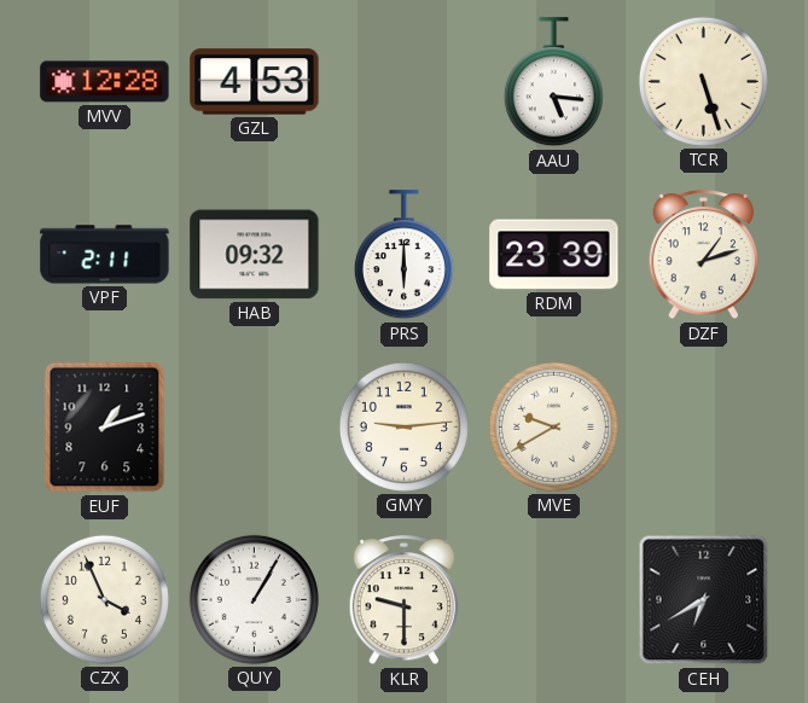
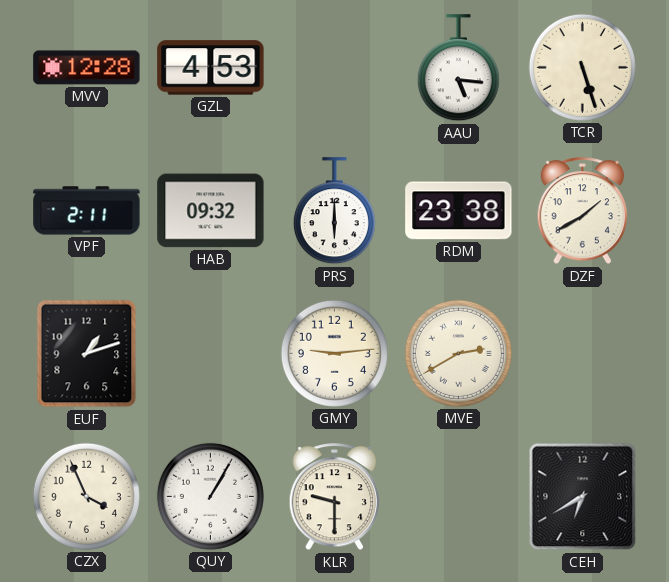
RDM: 23:39 -> 23:38
DZF: 1:12 -> 1:40
MVE: 9:40 -> 2:40
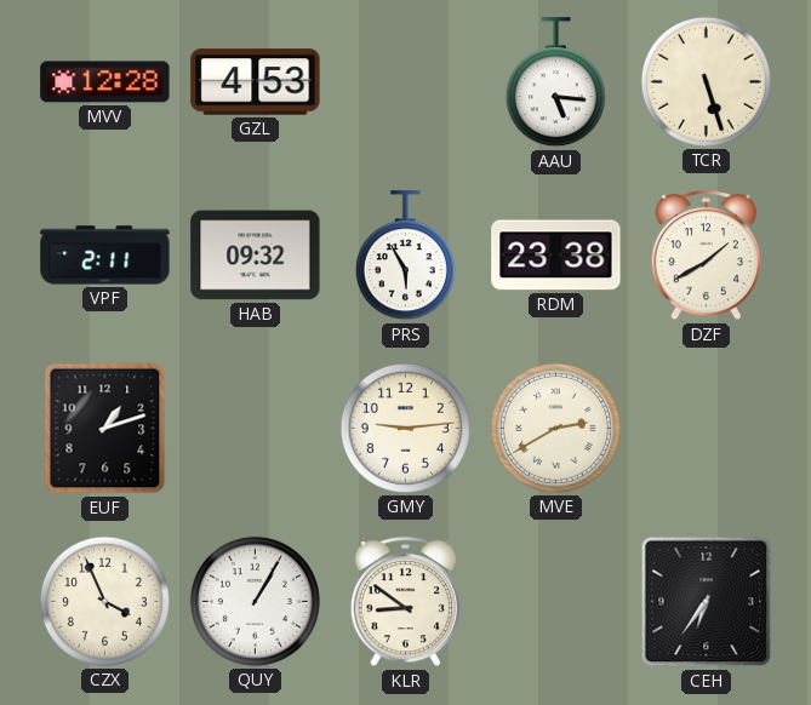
PRS: 6:00 -> 5:55
KLR: 9:30 -> 8:51
CEH: 6:40 -> 6:36
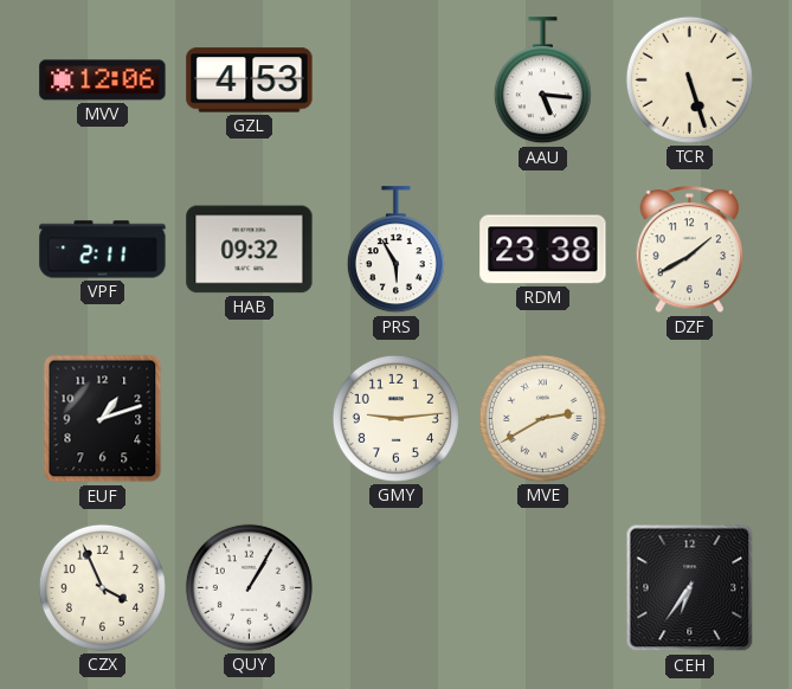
MVV: 12:28 -> 12:06
KLR: 8:51 -> none
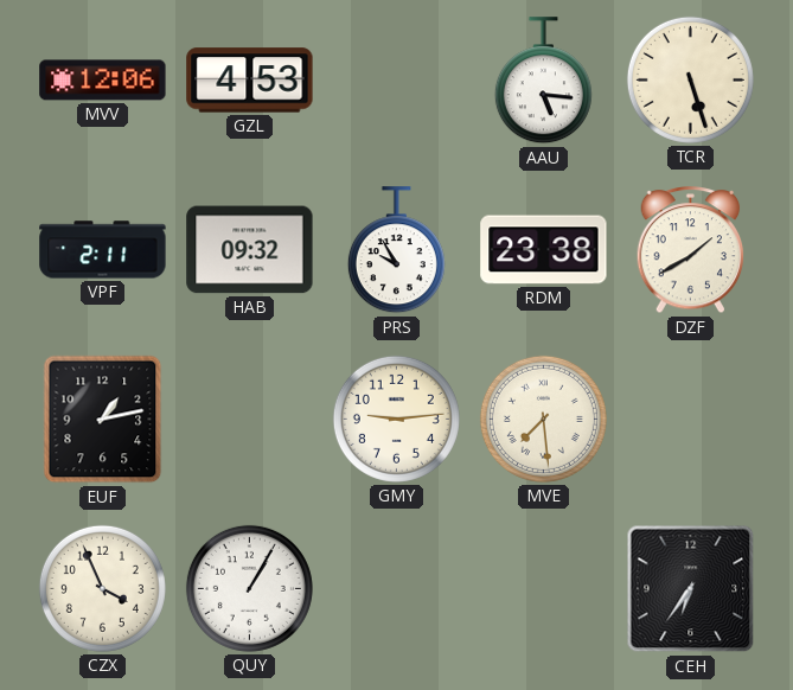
PRS: 5:55 -> 9:55
EUF: 1:12 -> 1:13
MVE: 2:40 -> 7:29
